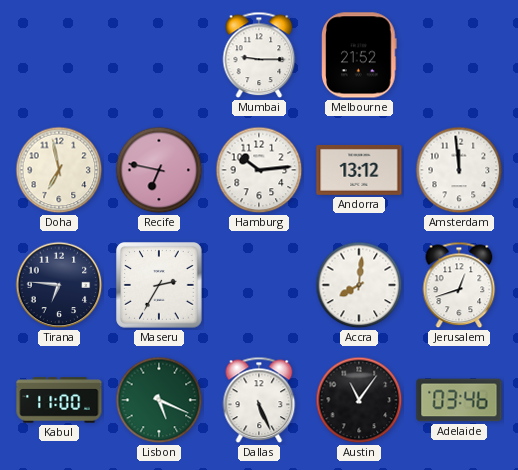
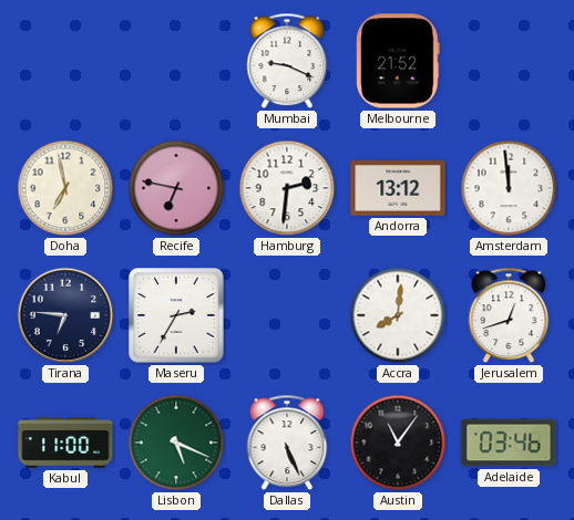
Mumbai: 9:15 -> 9:19
Hamburg: 10:14 -> 2:31
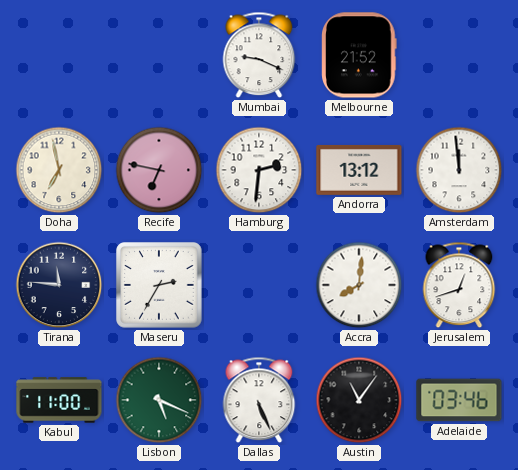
Tirana: 6:46 -> 11:46
